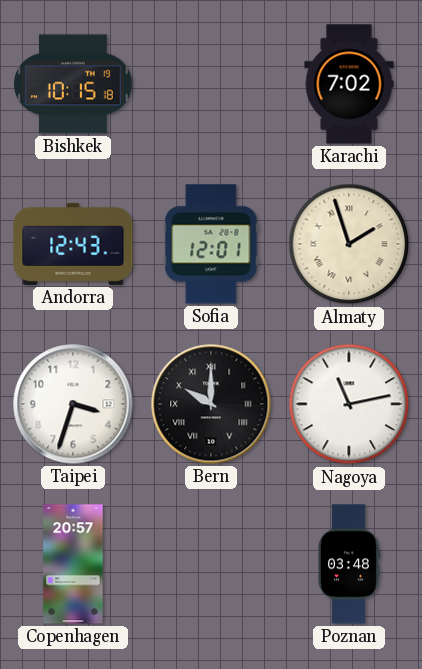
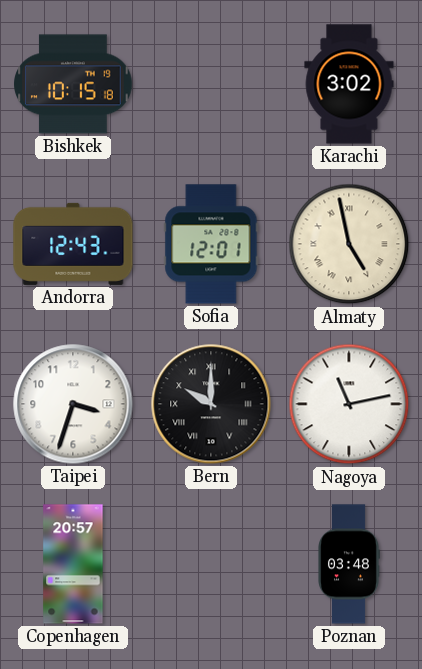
Karachi: 7:02 -> 3:02
Almaty: 1:57 -> 4:58
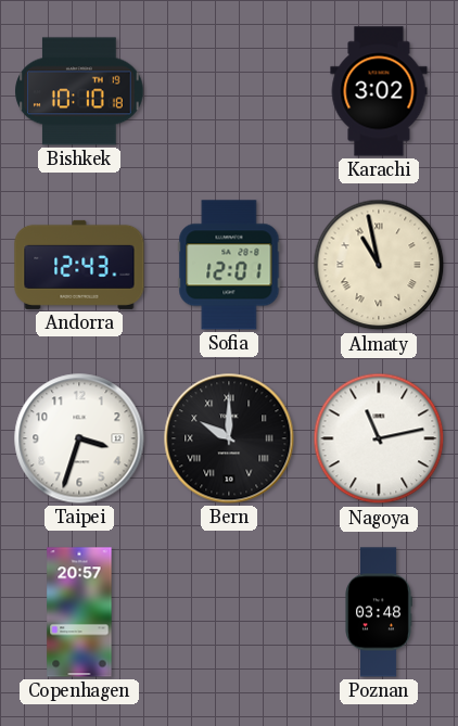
Bishkek: 10:15 -> 10:10
Almaty: 4:58 -> 10:58
